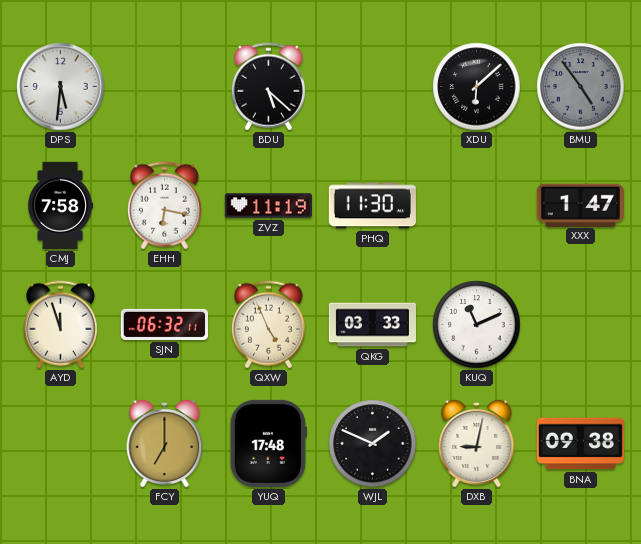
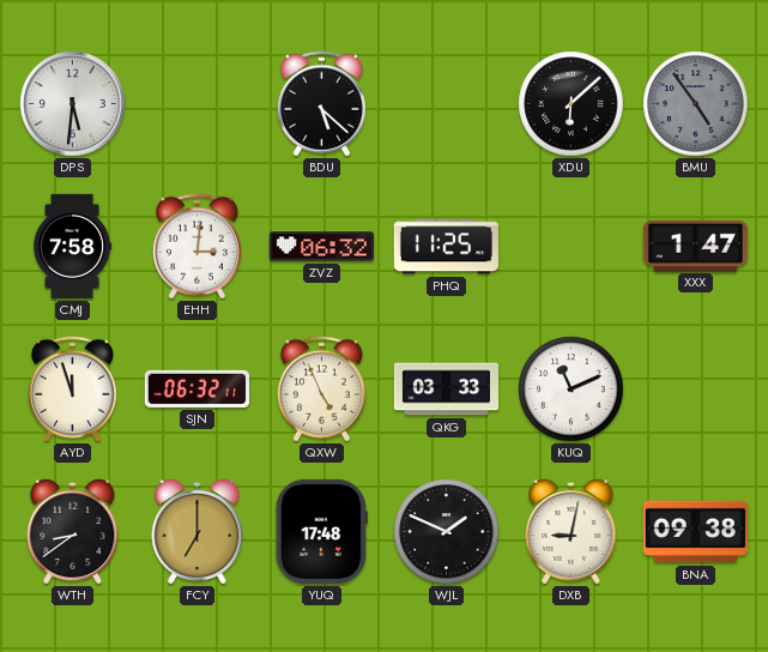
EHH: 6:17 -> 3:01
ZVZ: 11:19 -> 06:32
PHQ: 11:30 -> 11:25
WTH: none -> 8:39
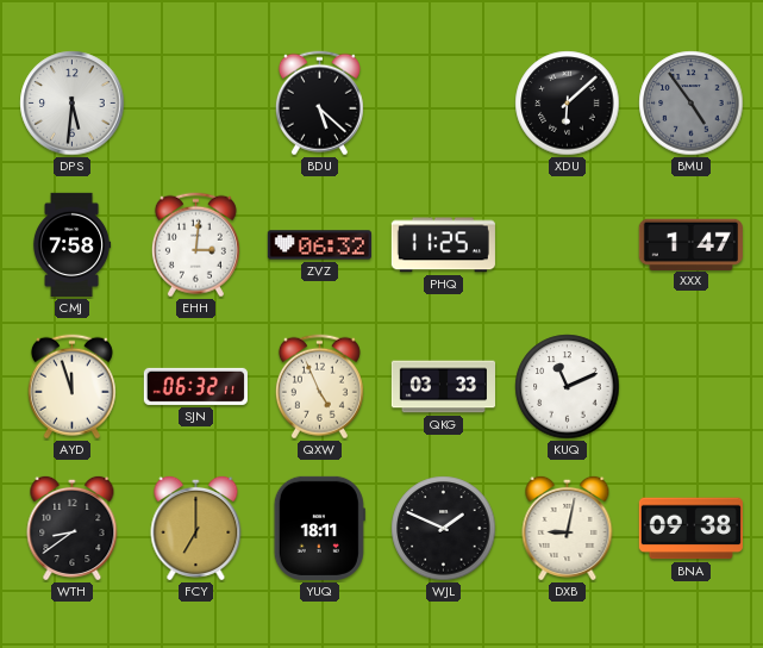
YUQ: 17:48 -> 18:11
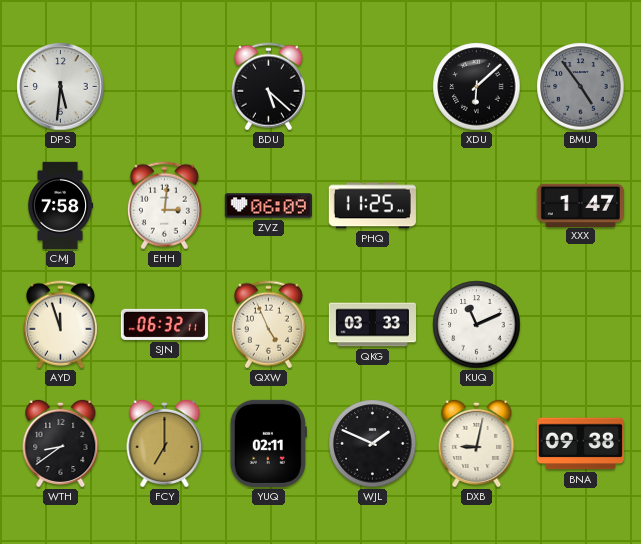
ZVZ: 06:32 -> 06:09
YUQ: 18:11 -> 02:11
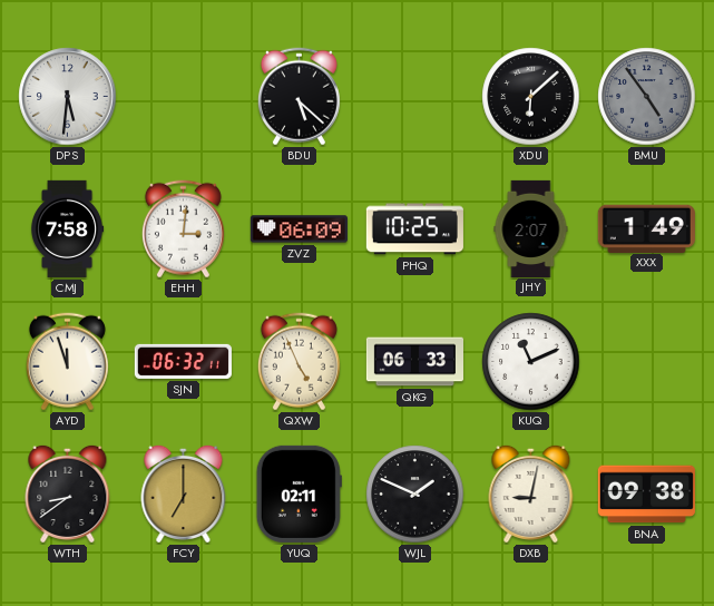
PHQ: 11:25 -> 10:25
JHY: none -> 2:07
XXX: 1:47 -> 1:49
QKG: 03:33 -> 06:33
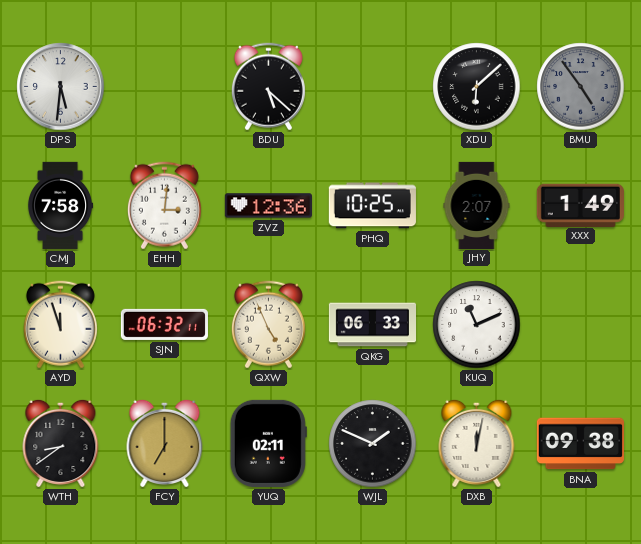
ZVZ: 06:09 -> 12:36
DXB: 9:02 -> 12:02
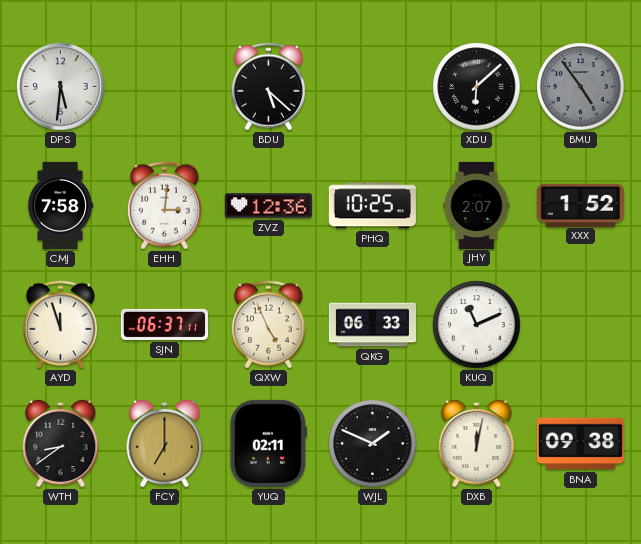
XXX: 1:49 -> 1:52
SJN: 06:32 -> 06:37
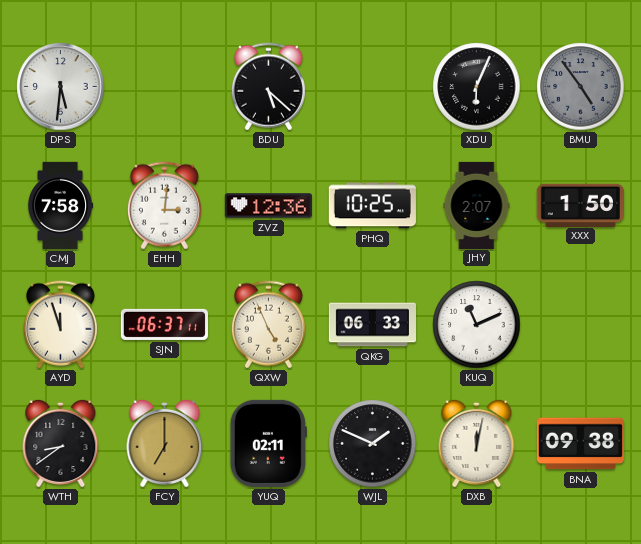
XDU: 6:08 -> 6:04
XXX: 1:52 -> 1:50
